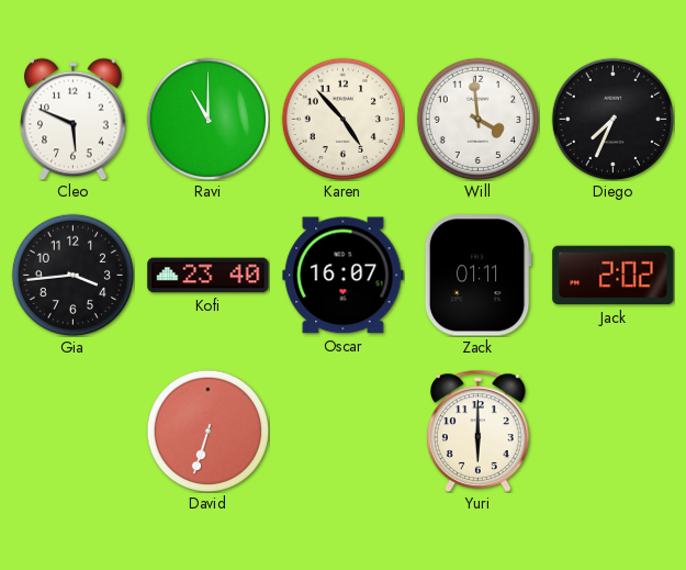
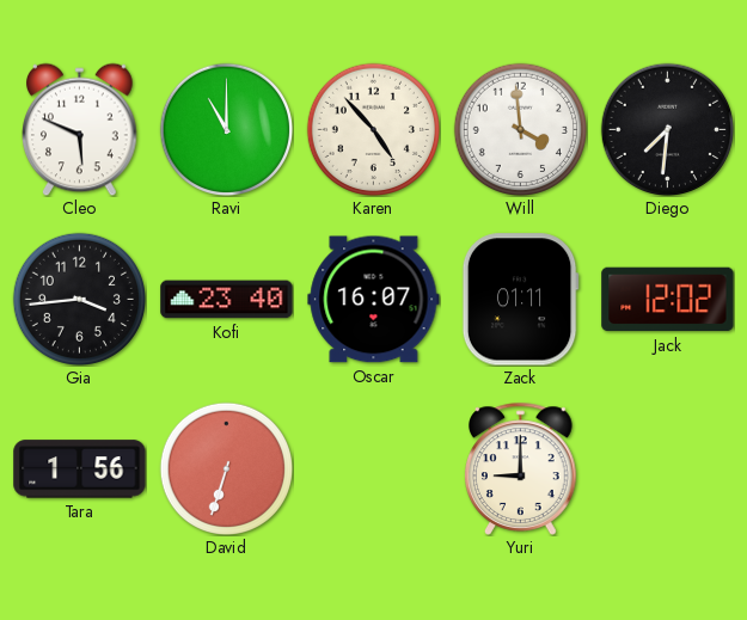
Diego: 7:34 -> 7:31
Jack: 2:02 -> 12:02
Tara: none -> 1:56
Yuri: 6:00 -> 9:00
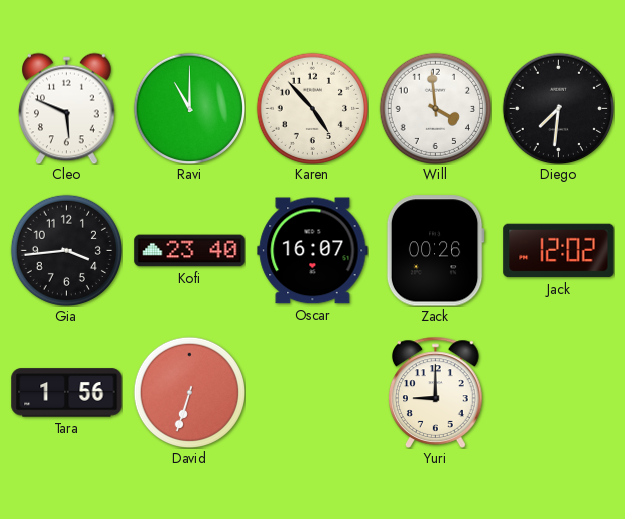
Zack: 01:11 -> 00:26
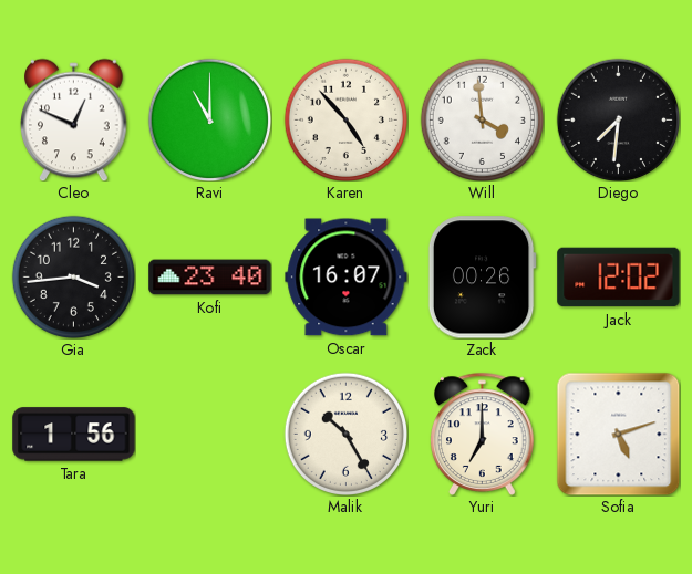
Cleo: 5:49 -> 12:49
David: 6:33 -> none
Malik: none -> 10:25
Yuri: 9:00 -> 7:00
Sofia: none -> 5:12
